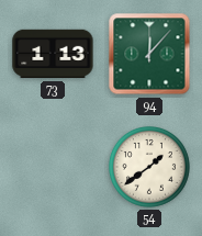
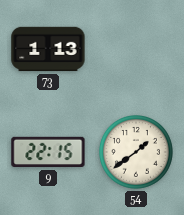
94: 12:07 -> none
9: none -> 22:15
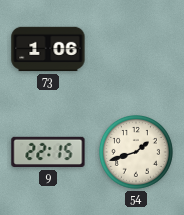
73: 1:13 -> 1:06
54: 1:39 -> 1:42
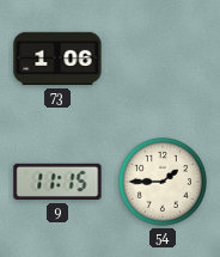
9: 22:15 -> 11:15
54: 1:42 -> 1:45
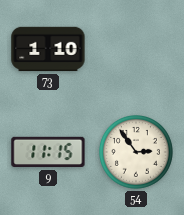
73: 1:06 -> 1:10
54: 1:45 -> 2:54
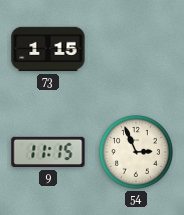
73: 1:10 -> 1:15
54: 2:54 -> 2:56
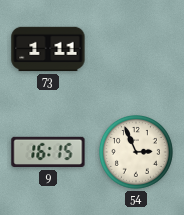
73: 1:15 -> 1:11
9: 11:15 -> 16:15
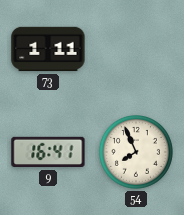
9: 16:15 -> 16:41
54: 2:56 -> 7:56
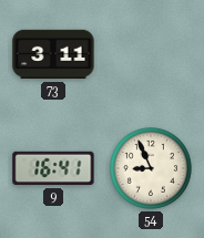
73: 1:11 -> 3:11
54: 7:56 -> 8:56
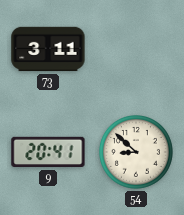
9: 16:41 -> 20:41
54: 8:56 -> 8:52
